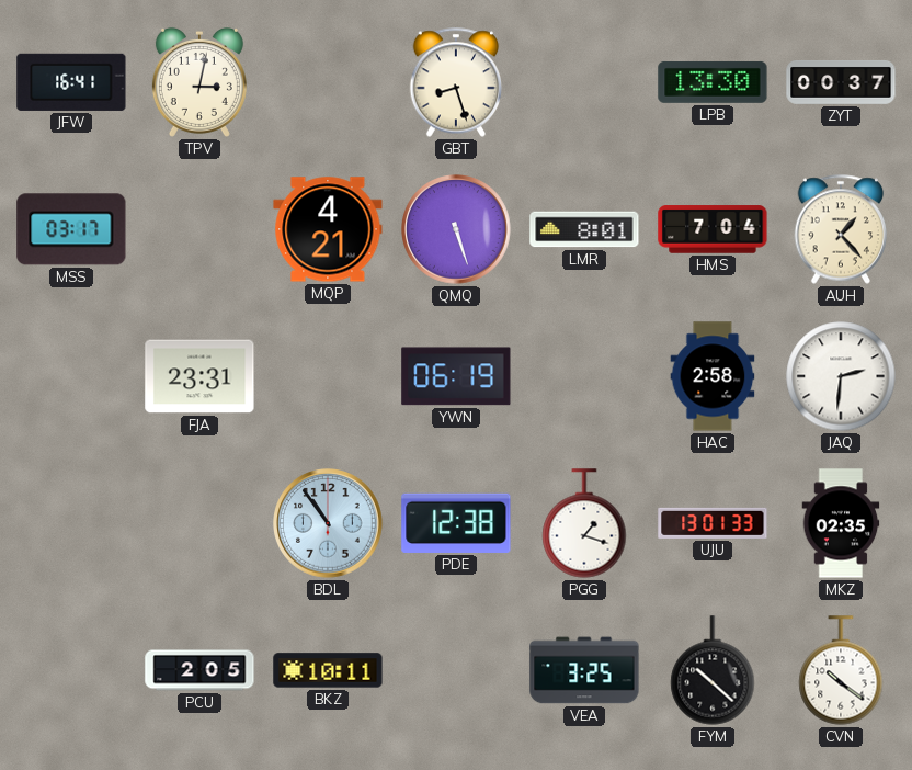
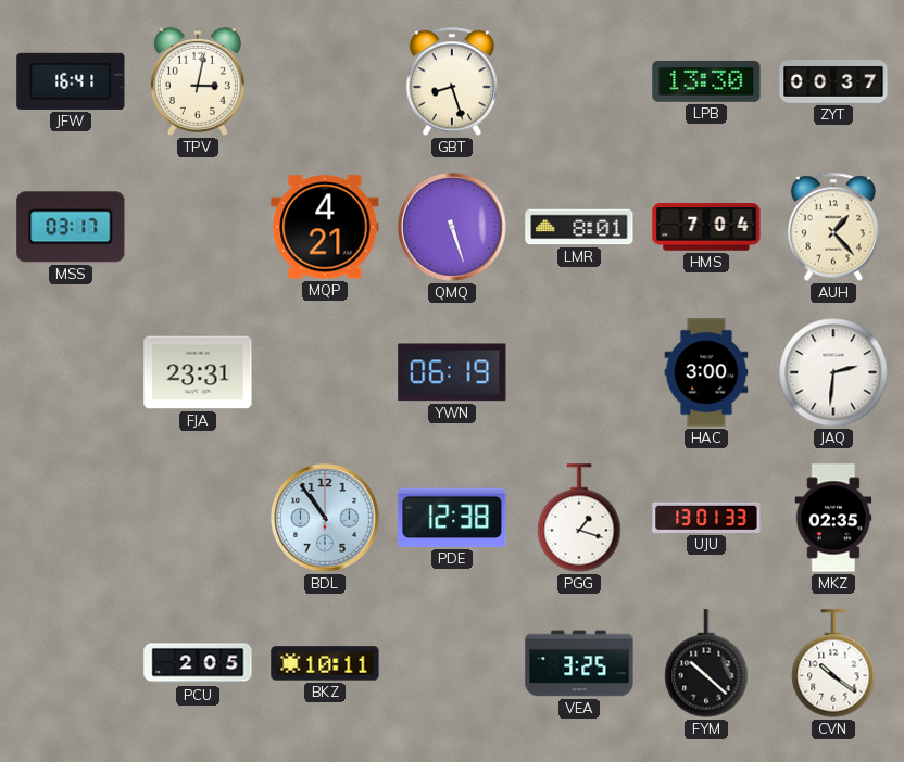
HAC: 2:58 -> 3:00
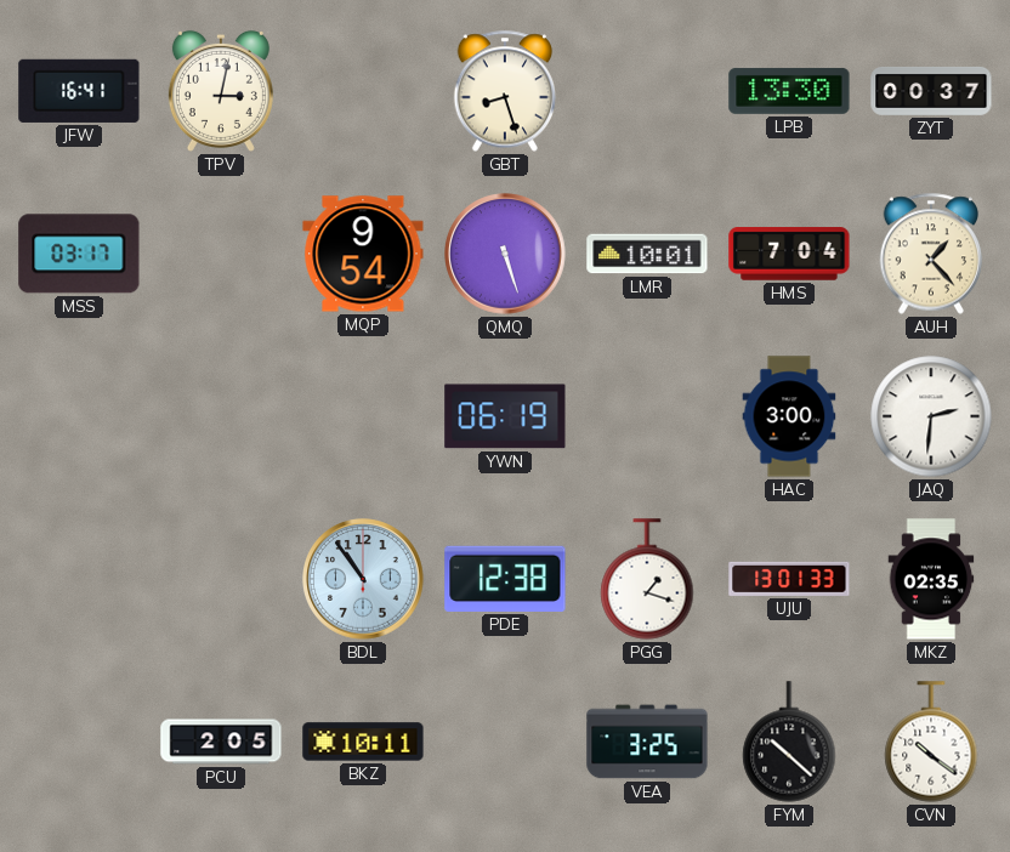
MQP: 4:21 -> 9:54
LMR: 8:01 -> 10:01
FJA: 23:31 -> none
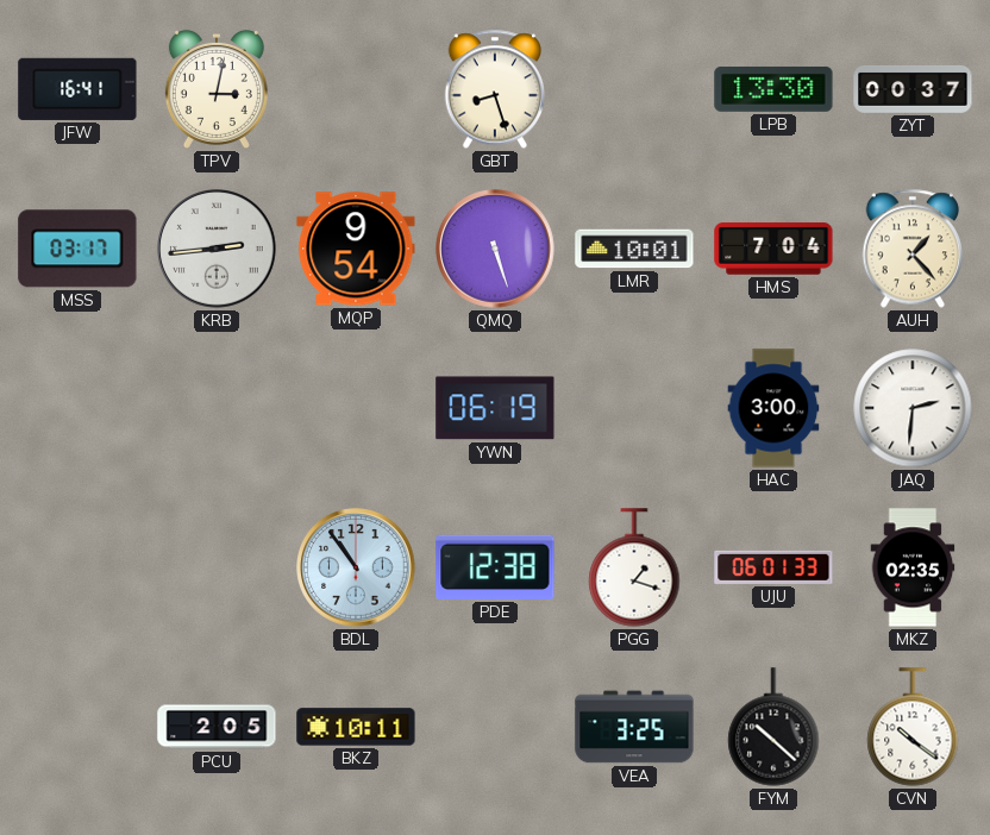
KRB: none -> 2:44
UJU: 13:01 -> 06:01
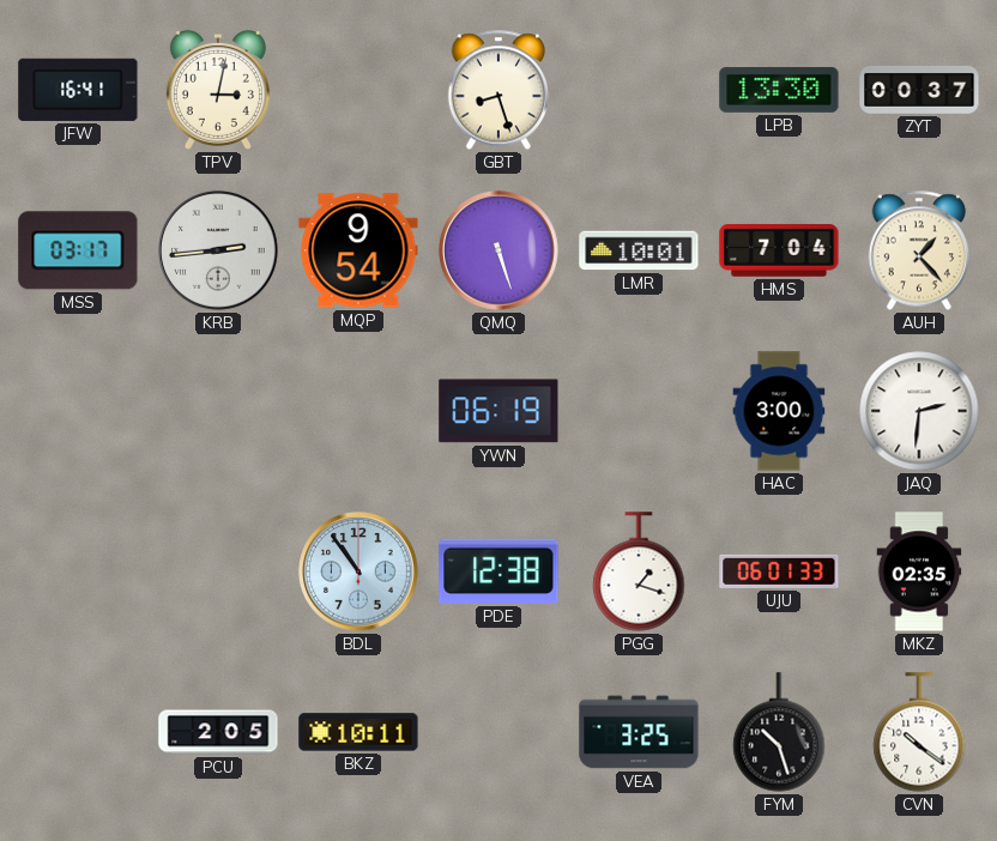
FYM: 10:22 -> 10:27
